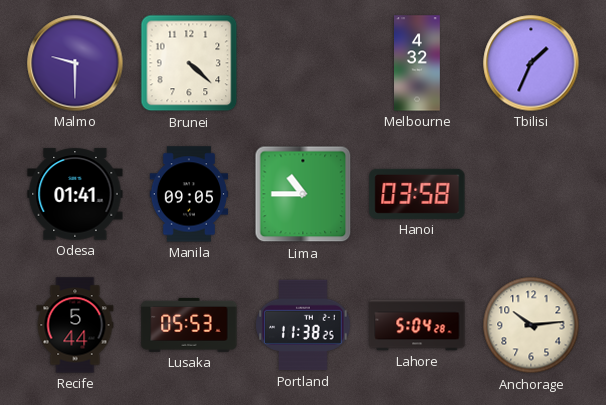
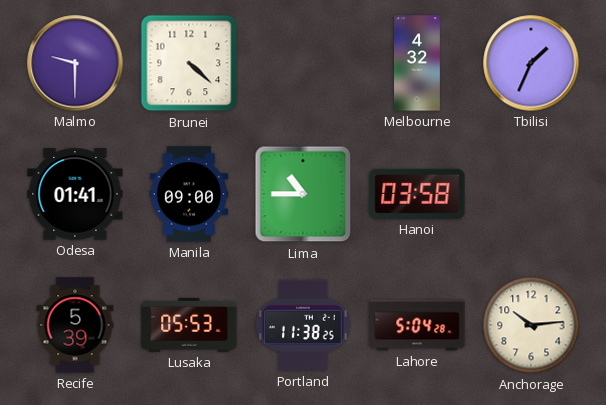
Manila: 09:05 -> 09:00
Recife: 5:44 -> 5:39
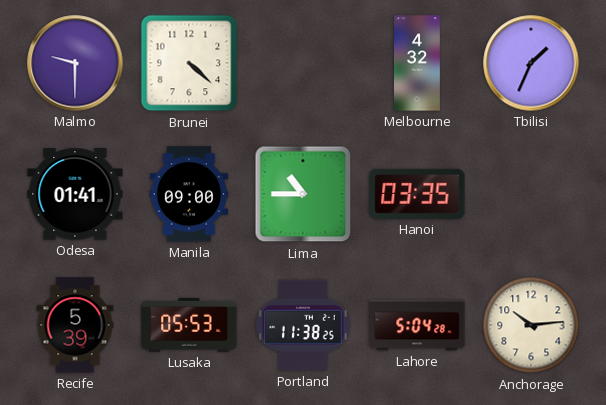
Hanoi: 03:58 -> 03:35
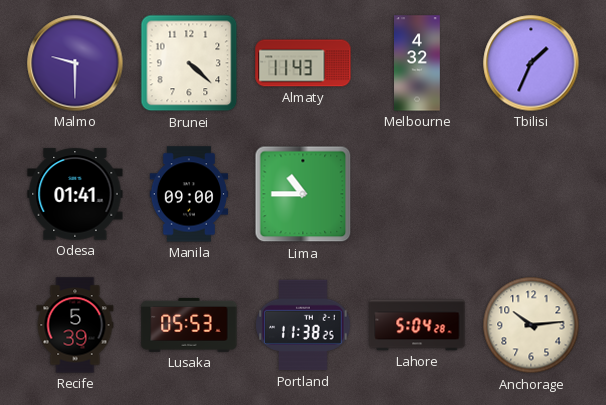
Almaty: none -> 11:43
Hanoi: 03:35 -> none
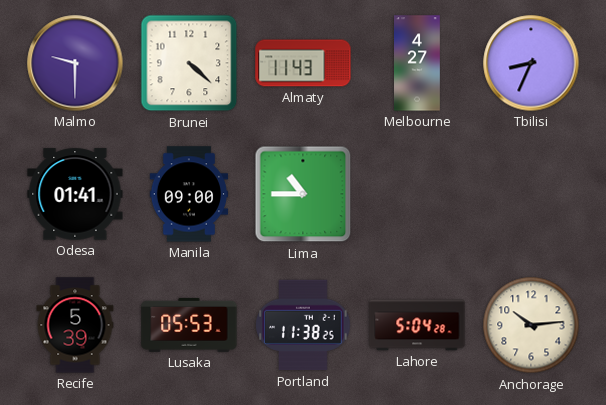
Melbourne: 4:32 -> 4:27
Tbilisi: 1:34 -> 8:34
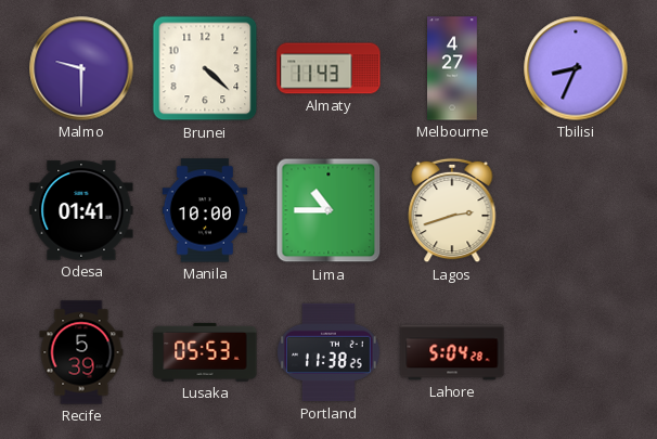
Manila: 09:00 -> 10:00
Lagos: none -> 2:42
Anchorage: 10:14 -> none
